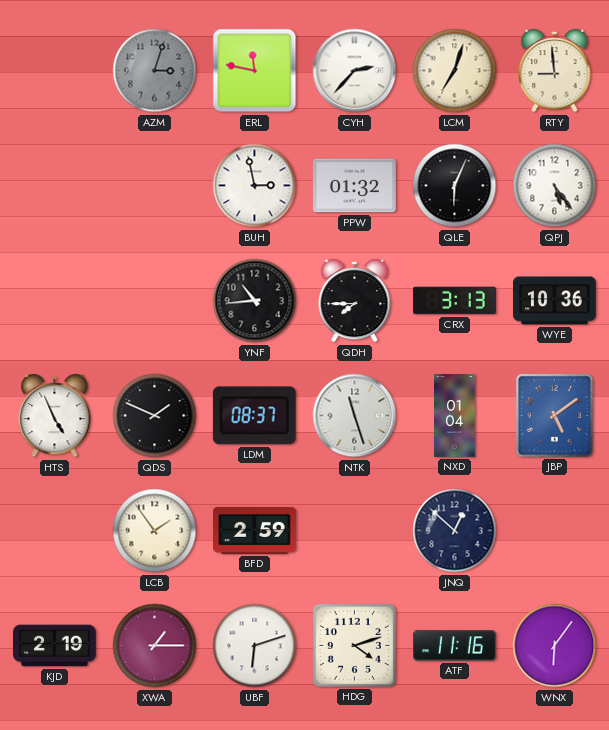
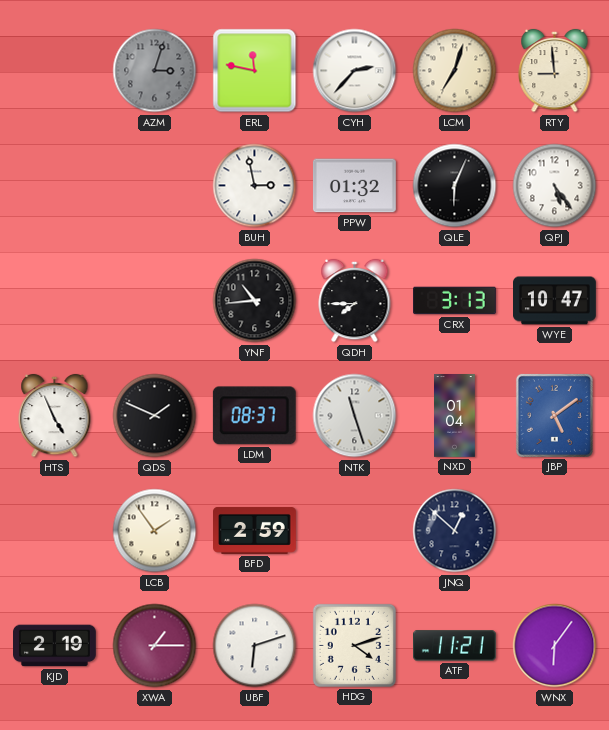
WYE: 10:36 -> 10:47
ATF: 11:16 -> 11:21
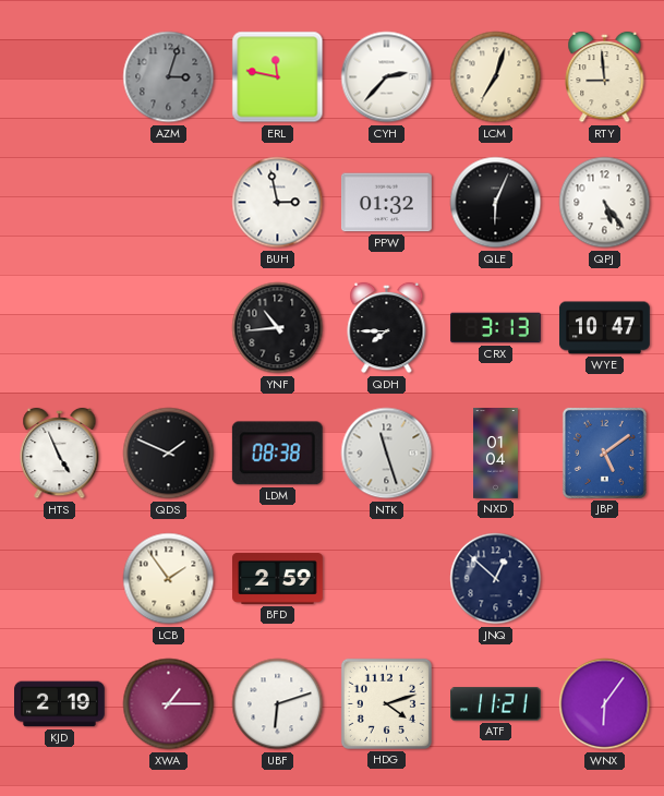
LDM: 08:37 -> 08:38
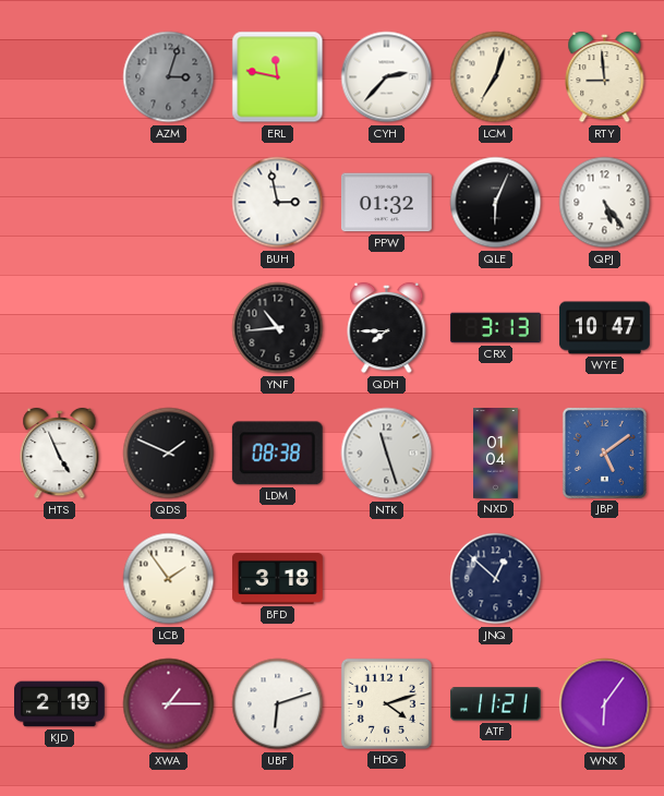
BFD: 2:59 -> 3:18
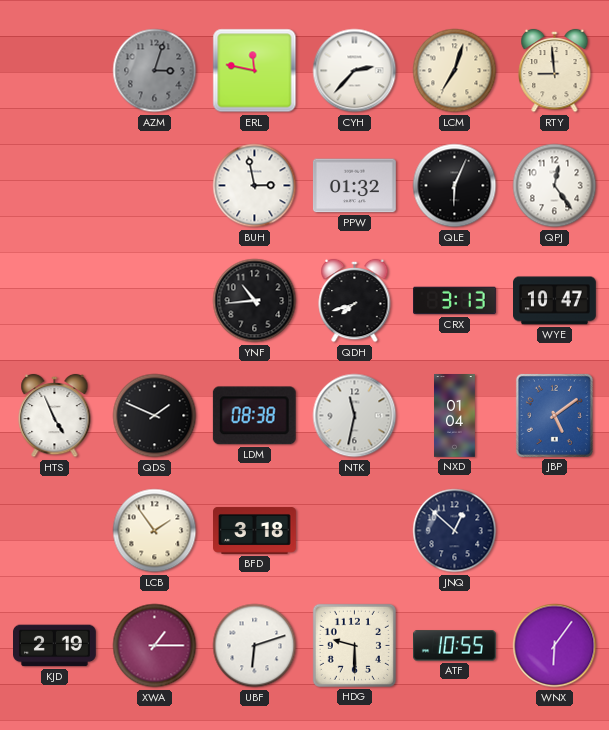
QPJ: 5:24 -> 12:24
QDH: 7:45 -> 7:42
NTK: 11:27 -> 11:32
HDG: 4:12 -> 9:30
ATF: 11:21 -> 10:55
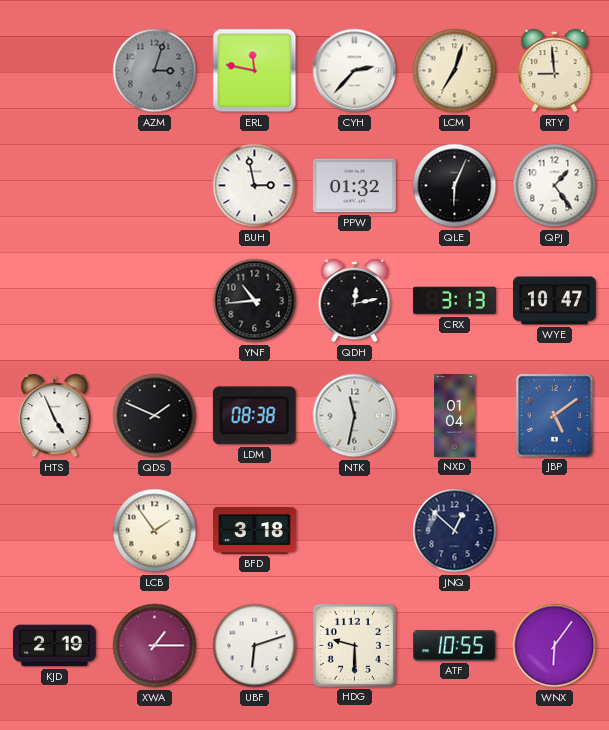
QPJ: 12:24 -> 1:24
QDH: 7:42 -> 12:13
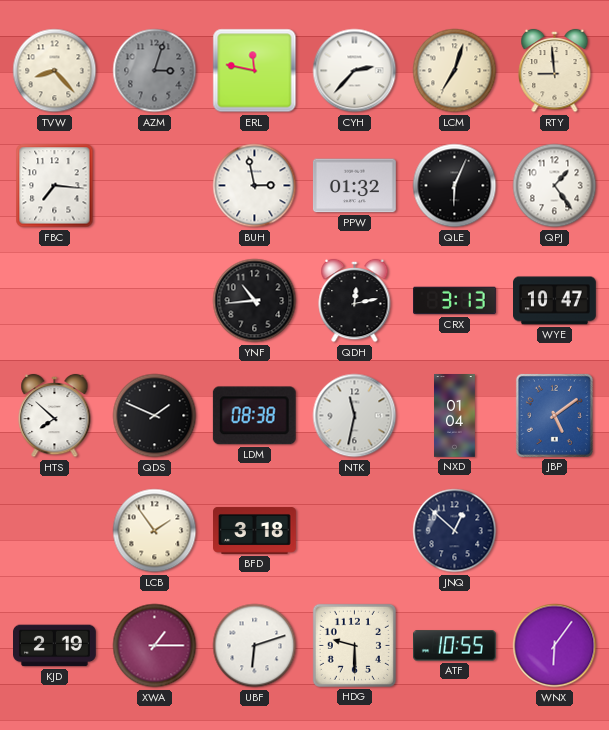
TVW: none -> 8:23
FBC: none -> 7:16
HTS: 4:56 -> 7:52
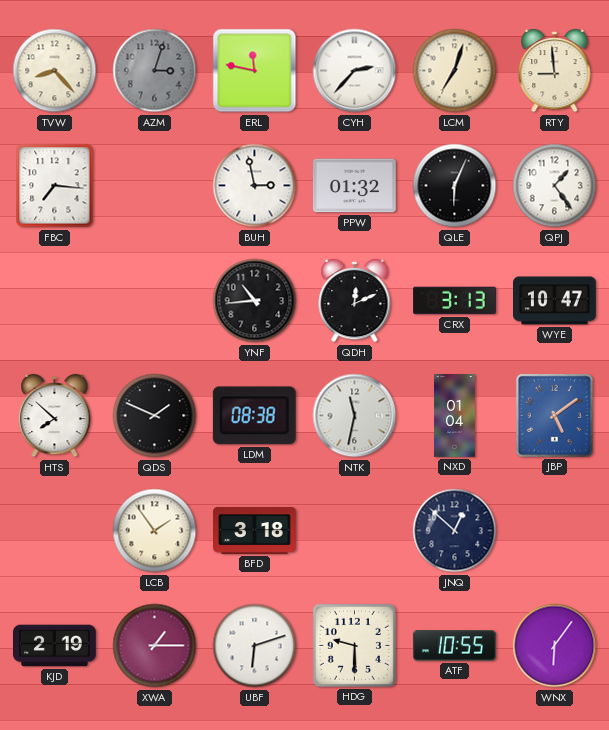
QDH: 12:13 -> 12:11
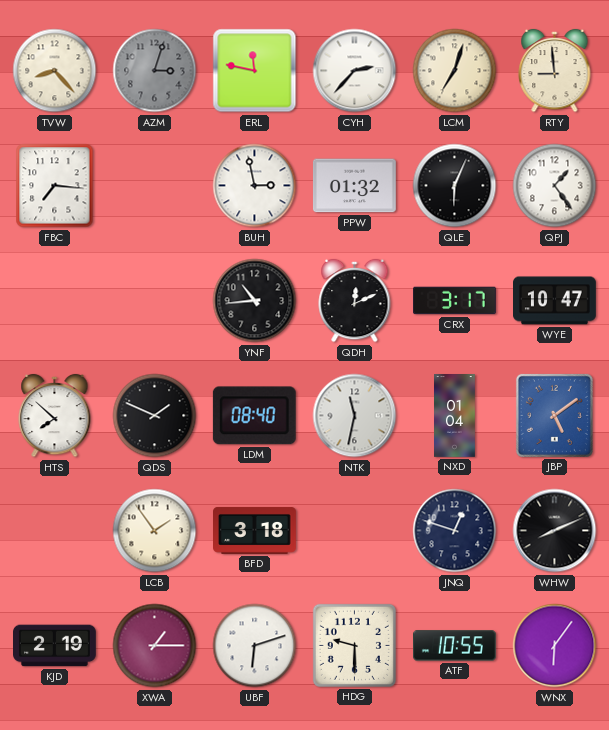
CRX: 3:13 -> 3:17
LDM: 08:38 -> 08:40
JNQ: 12:52 -> 12:48
WHW: none -> 8:11
